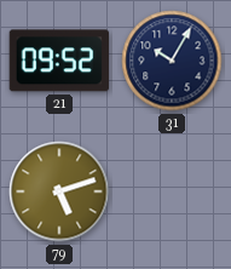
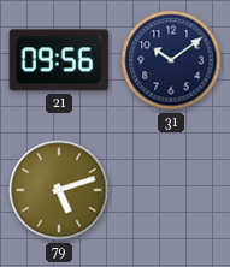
21: 09:52 -> 09:56
31: 10:05 -> 10:09
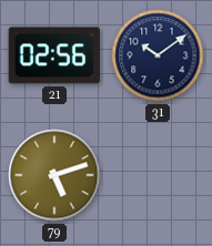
21: 09:56 -> 02:56
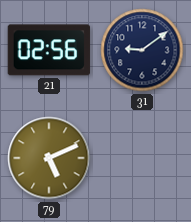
31: 10:09 -> 9:09
79: 5:12 -> 5:11
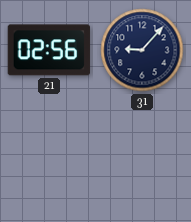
31: 9:09 -> 9:07
79: 5:11 -> none
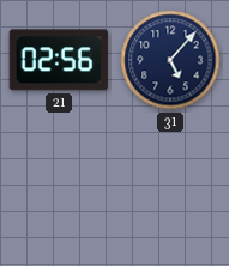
31: 9:07 -> 5:07
